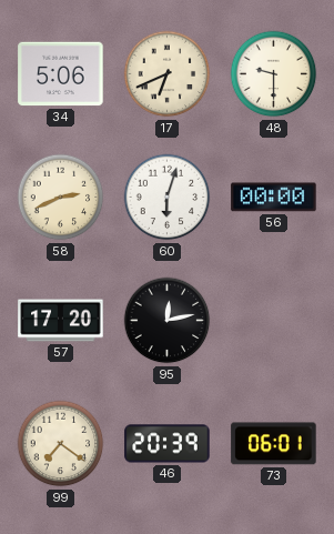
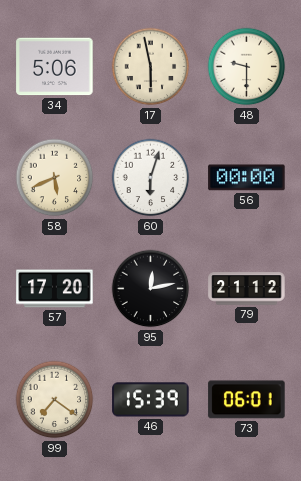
17: 6:41 -> 5:58
58: 2:41 -> 5:41
79: none -> 21:12
46: 20:39 -> 15:39
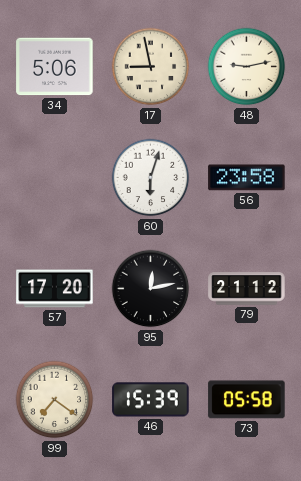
17: 5:58 -> 8:58
48: 9:30 -> 9:13
58: 5:41 -> none
56: 00:00 -> 23:58
73: 06:01 -> 05:58
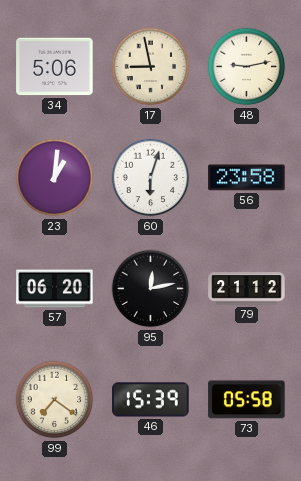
23: none -> 1:01
57: 17:20 -> 06:20
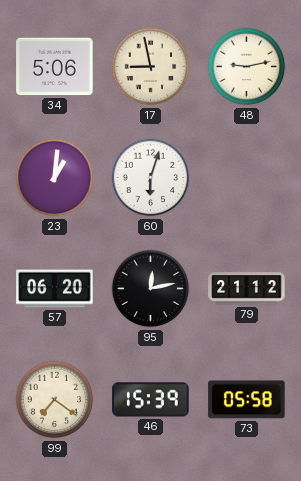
56: 23:58 -> none
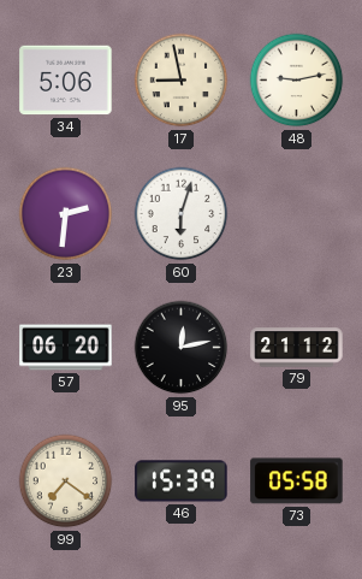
23: 1:01 -> 2:31
